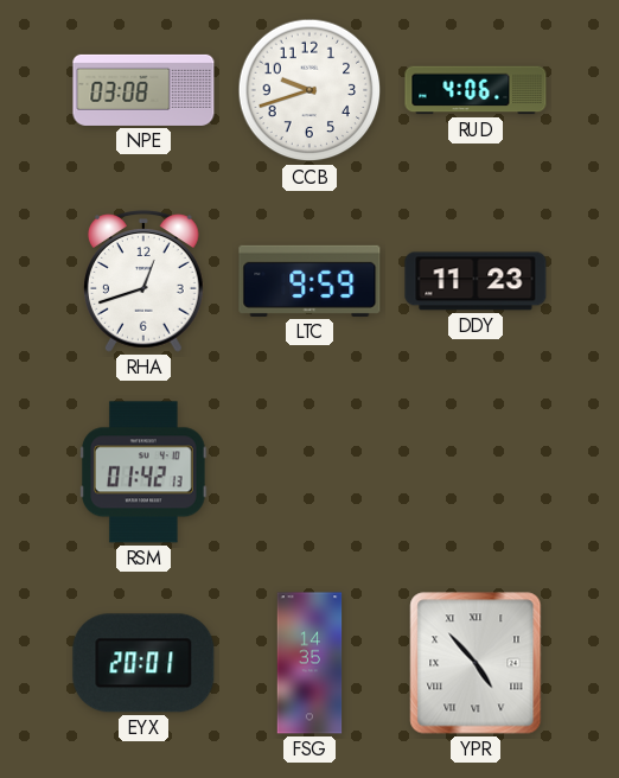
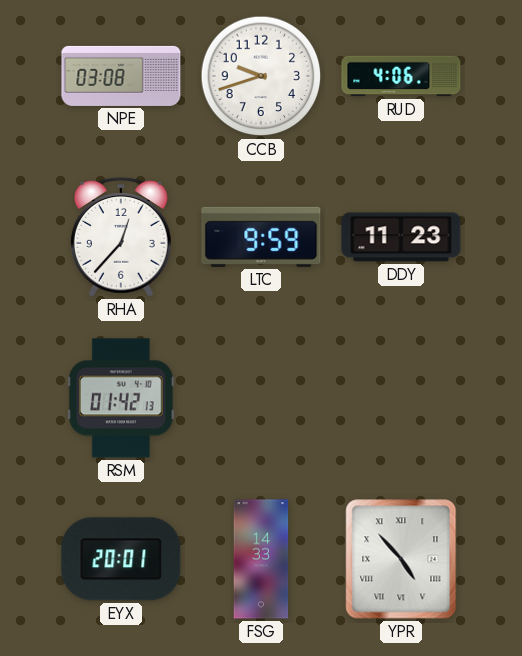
RHA: 12:42 -> 12:37
FSG: 14:35 -> 14:33
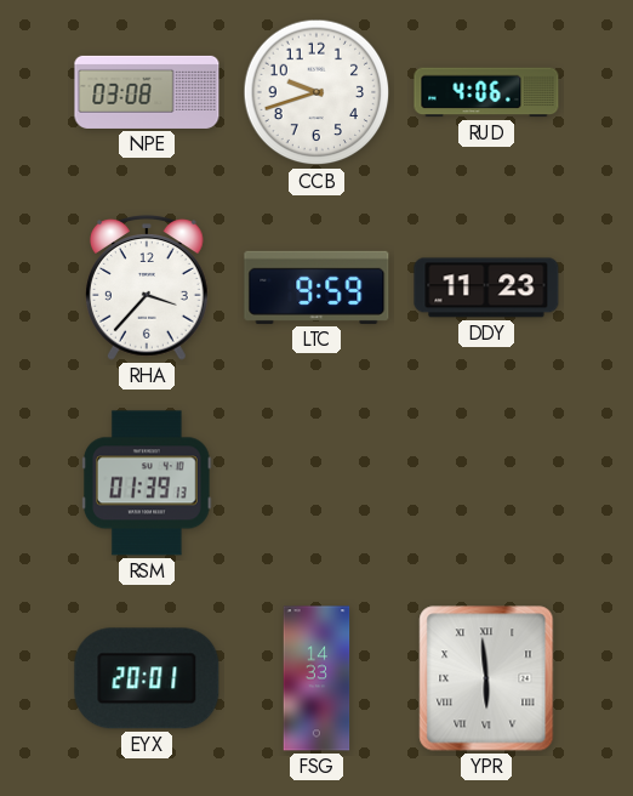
RHA: 12:37 -> 3:37
RSM: 01:42 -> 01:39
YPR: 4:53 -> 5:59
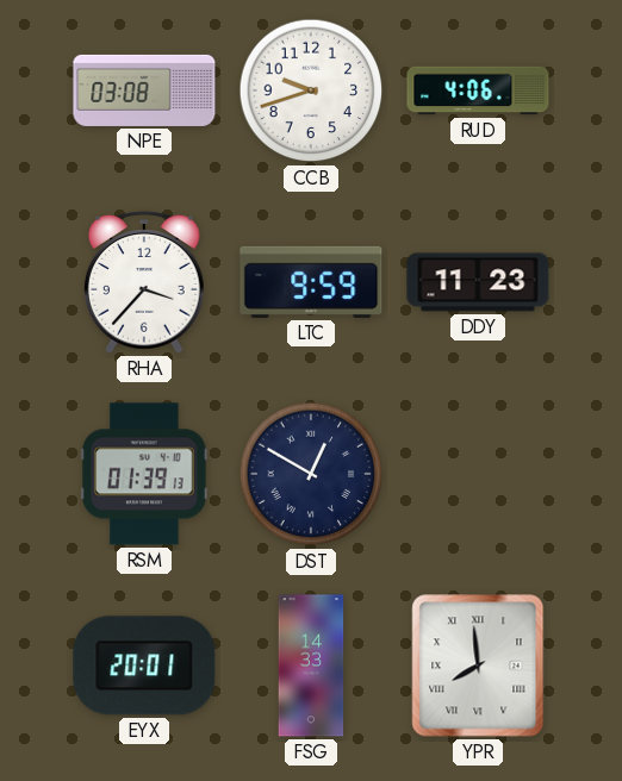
DST: none -> 12:50
YPR: 5:59 -> 7:59
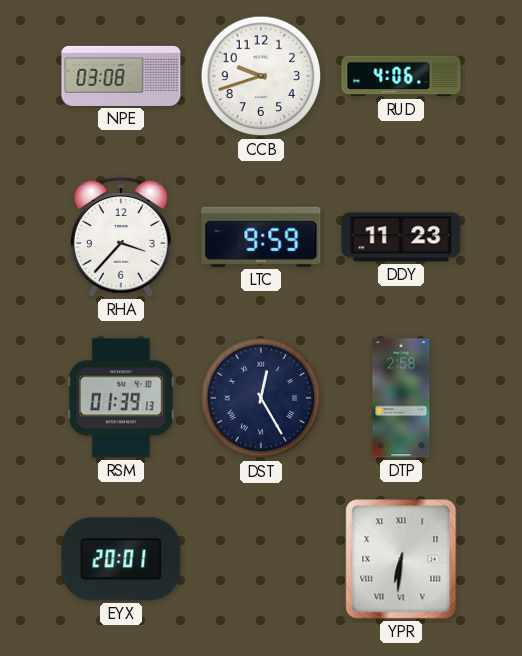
DST: 12:50 -> 12:25
DTP: none -> 2:58
FSG: 14:33 -> none
YPR: 7:59 -> 6:31
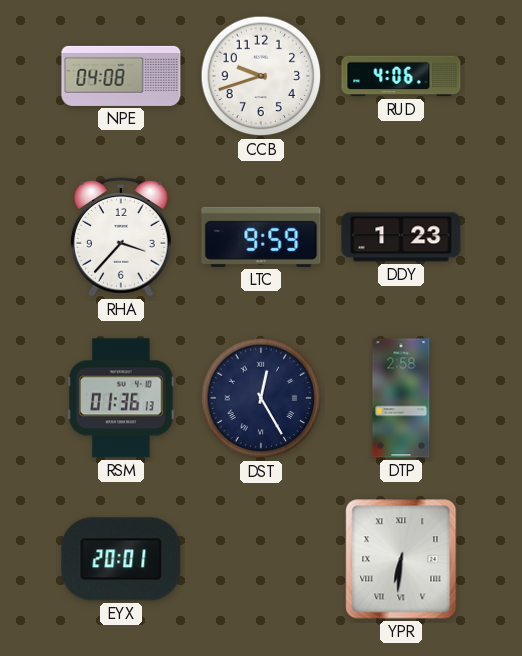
NPE: 03:08 -> 04:08
DDY: 11:23 -> 1:23
RSM: 01:39 -> 01:36
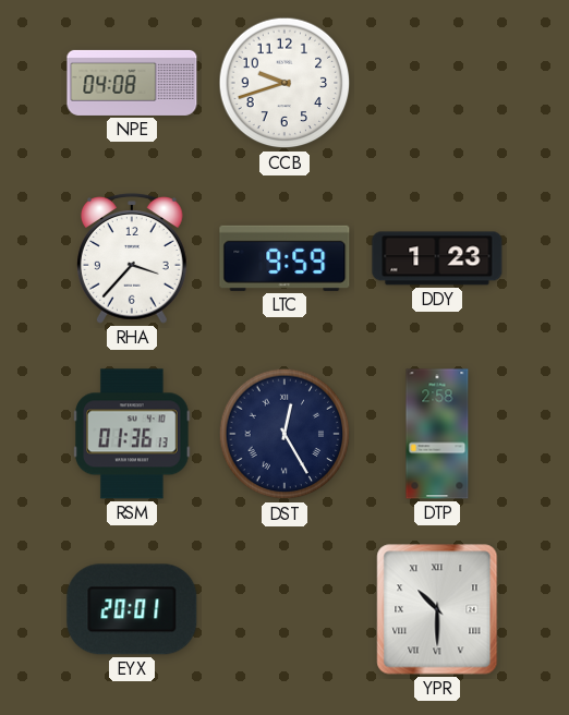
RUD: 4:06 -> none
YPR: 6:31 -> 10:30
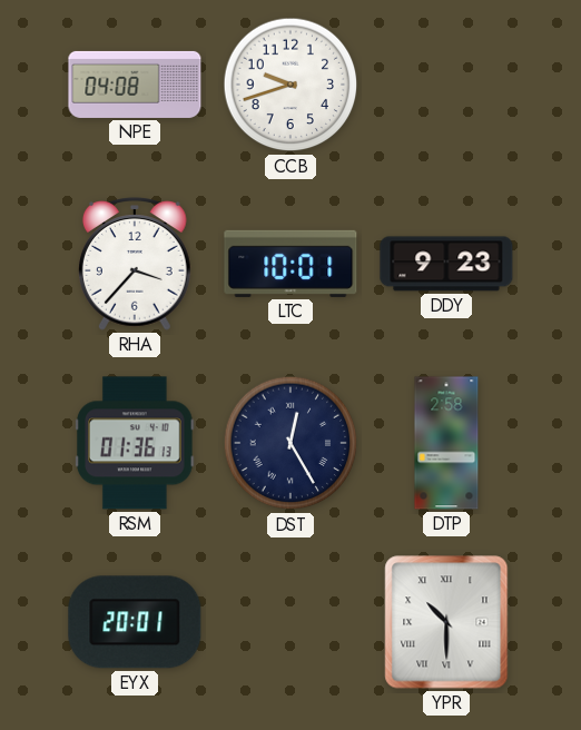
LTC: 9:59 -> 10:01
DDY: 1:23 -> 9:23
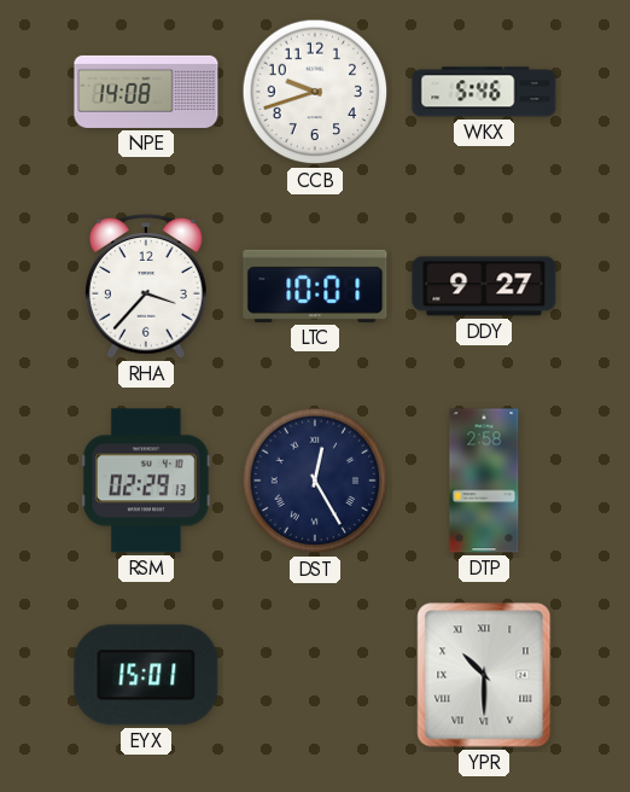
NPE: 04:08 -> 14:08
WKX: none -> 5:46
DDY: 9:23 -> 9:27
RSM: 01:36 -> 02:29
EYX: 20:01 -> 15:01
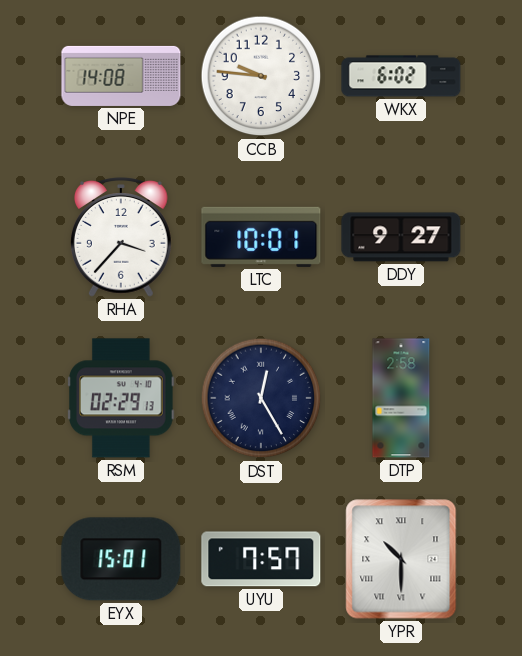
CCB: 9:42 -> 9:46
WKX: 5:46 -> 6:02
UYU: none -> 7:57
